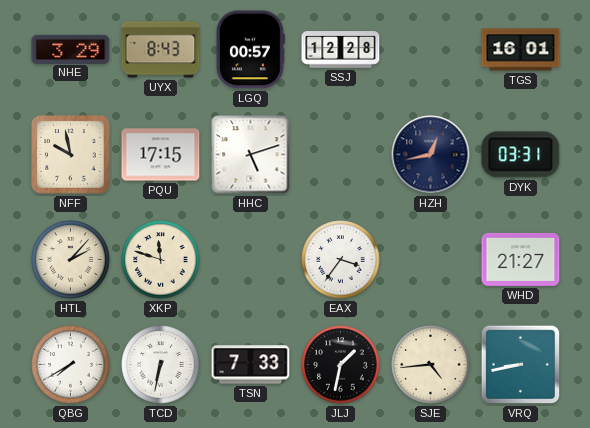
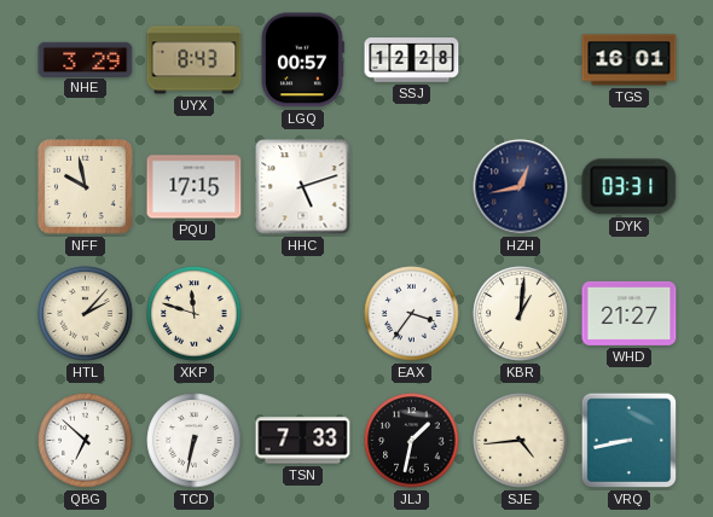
KBR: none -> 1:01
QBG: 7:40 -> 6:52
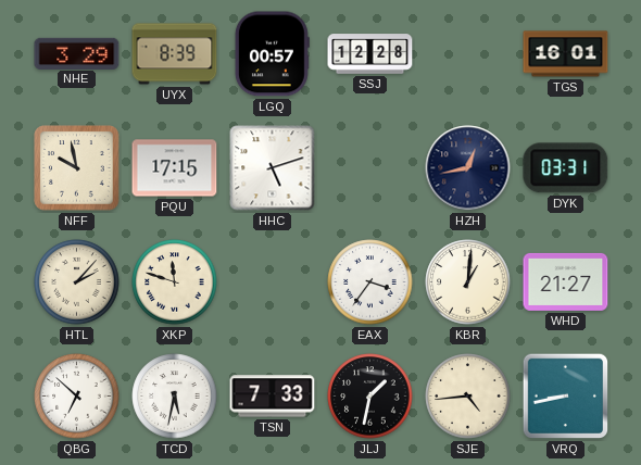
UYX: 8:43 -> 8:39
TCD: 6:32 -> 5:32
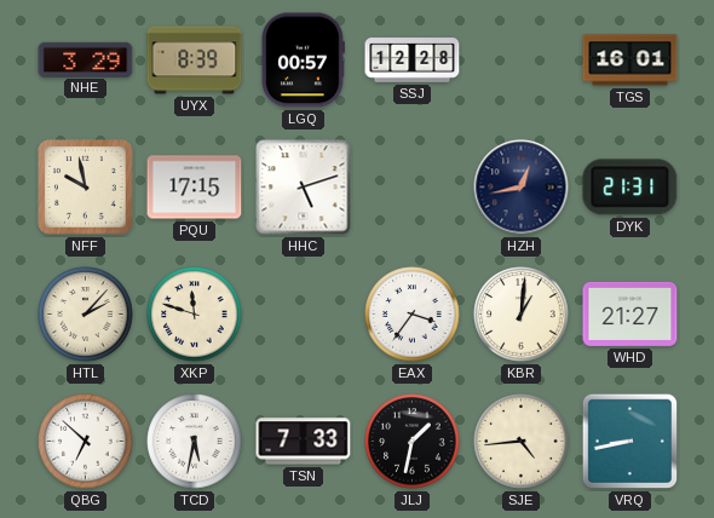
DYK: 03:31 -> 21:31
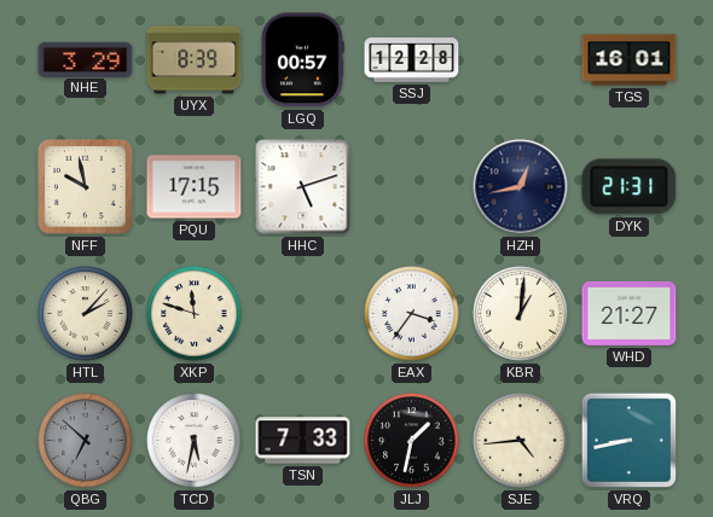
QBG dial: white -> grey
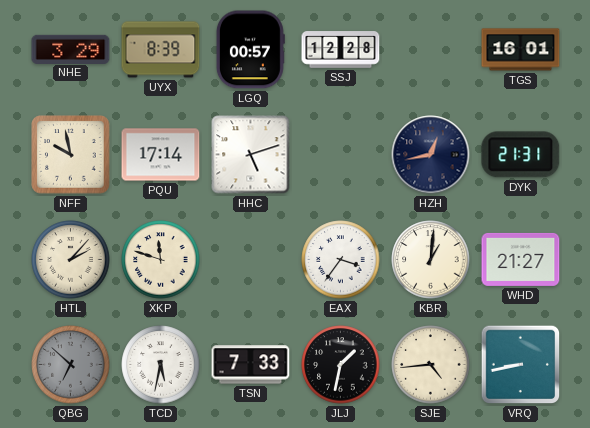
PQU: 17:15 -> 17:14
